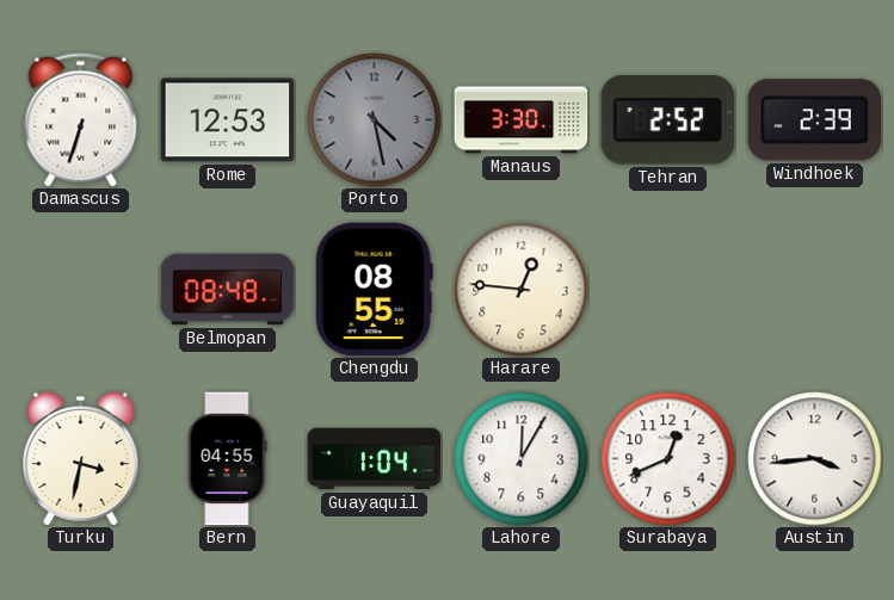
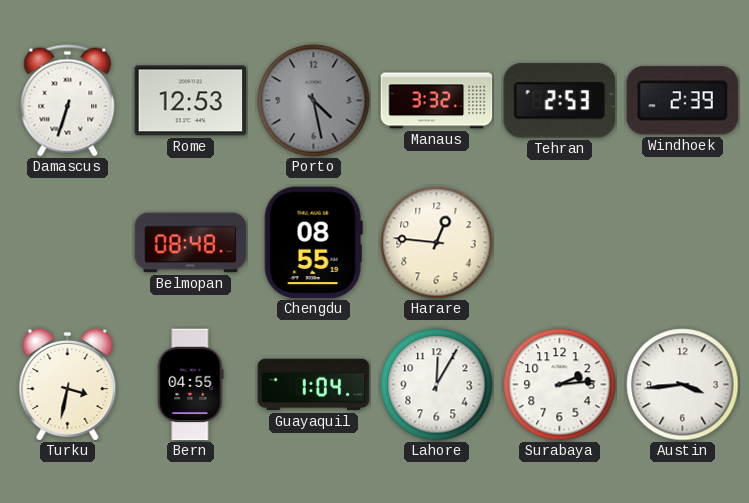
Manaus: 3:30 -> 3:32
Tehran: 2:52 -> 2:53
Surabaya: 12:41 -> 2:14
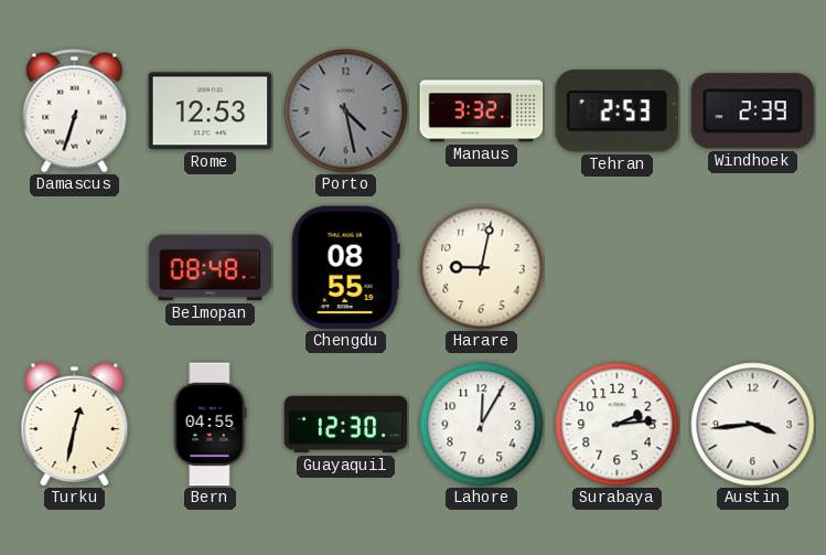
Harare: 12:46 -> 9:02
Turku: 3:32 -> 12:32
Guayaquil: 1:04 -> 12:30
